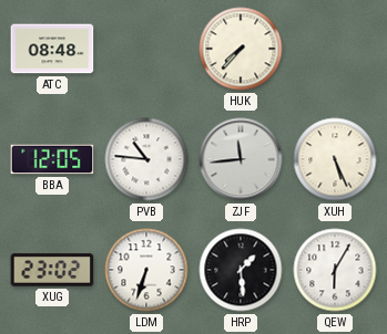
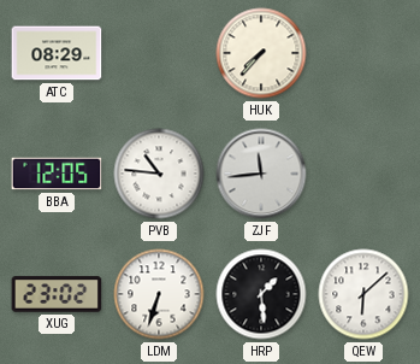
ATC: 08:48 -> 08:29
XUH: 5:26 -> none
QEW: 6:05 -> 6:08
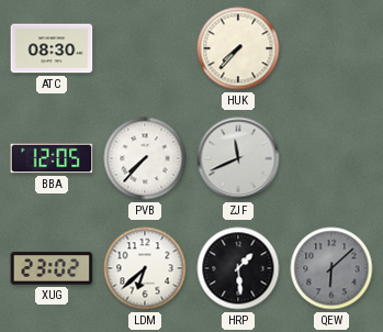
ATC: 08:29 -> 08:30
PVB: 10:46 -> 7:37
ZJF: 11:44 -> 11:41
LDM: 6:33 -> 6:38
QEW dial: white -> grey
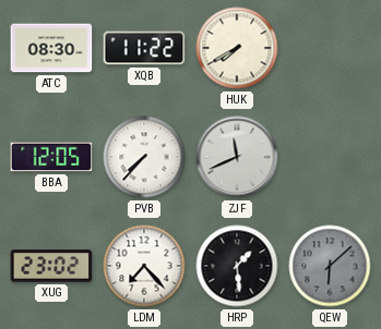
XQB: none -> 11:22
HUK: 7:37 -> 7:40
LDM: 6:38 -> 7:23
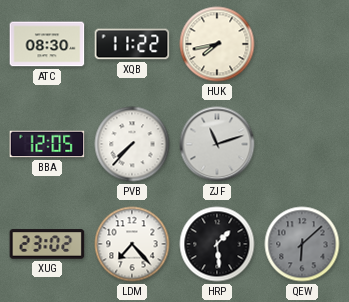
HUK: 7:40 -> 7:43
ZJF: 11:41 -> 11:12
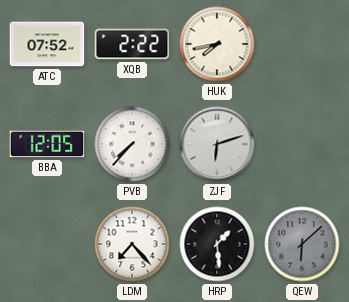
ATC: 08:30 -> 07:52
XQB: 11:22 -> 2:22
ZJF: 11:12 -> 6:12
XUG: 23:02 -> none
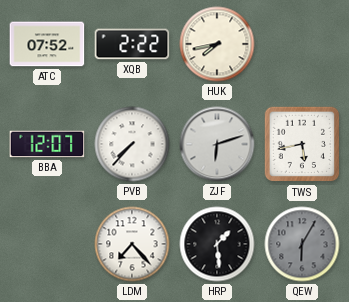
BBA: 12:05 -> 12:07
TWS: none -> 5:43
QEW: 6:08 -> 6:05
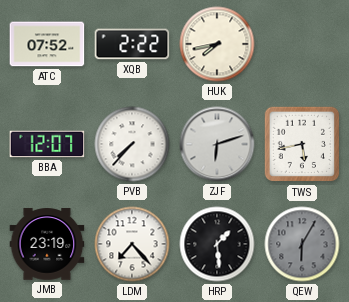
JMB: none -> 23:19
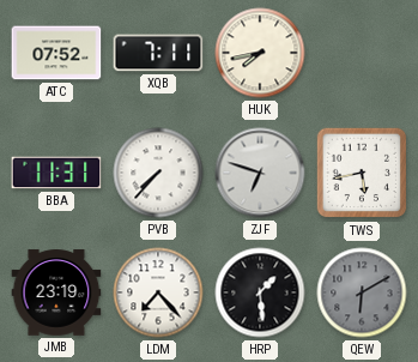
XQB: 2:22 -> 7:11
BBA: 12:07 -> 11:31
ZJF: 6:12 -> 6:48
QEW: 6:05 -> 6:10
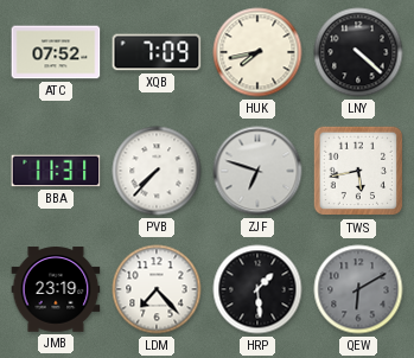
XQB: 7:11 -> 7:09
LNY: none -> 4:22
